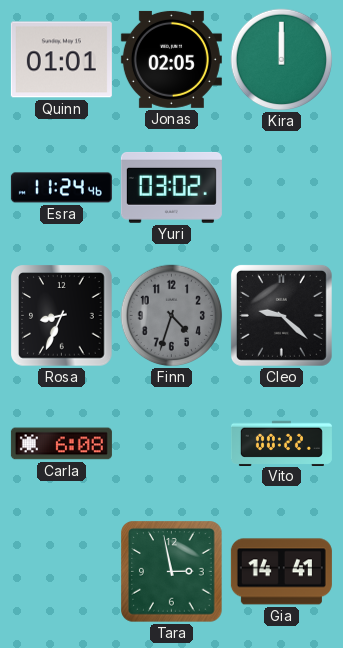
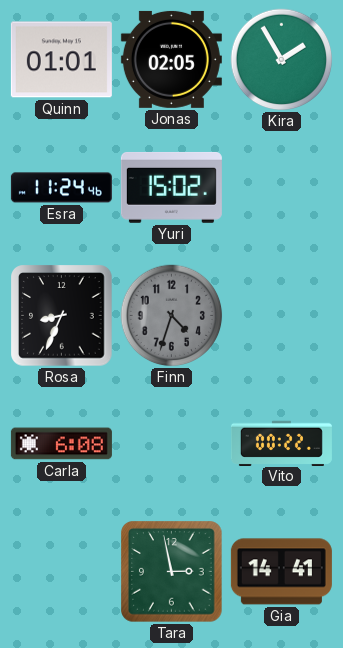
Kira: 12:00 -> 1:55
Yuri: 03:02 -> 15:02
Cleo: 9:22 -> none
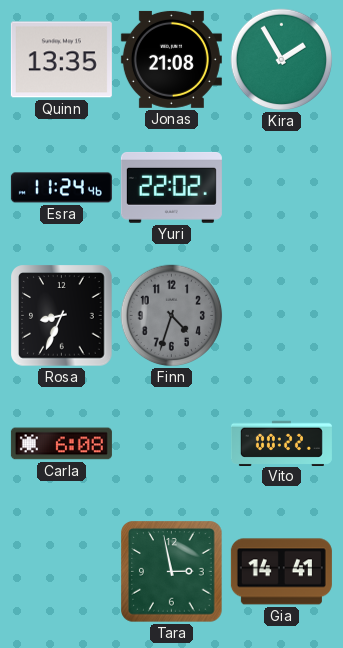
Quinn: 01:01 -> 13:35
Jonas: 02:05 -> 21:08
Yuri: 15:02 -> 22:02
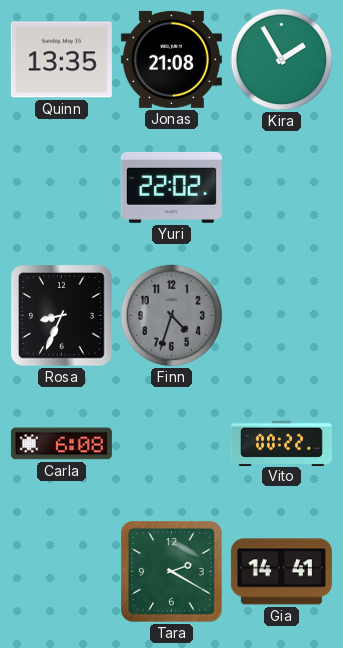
Esra: 11:24 -> none
Tara: 2:58 -> 2:20
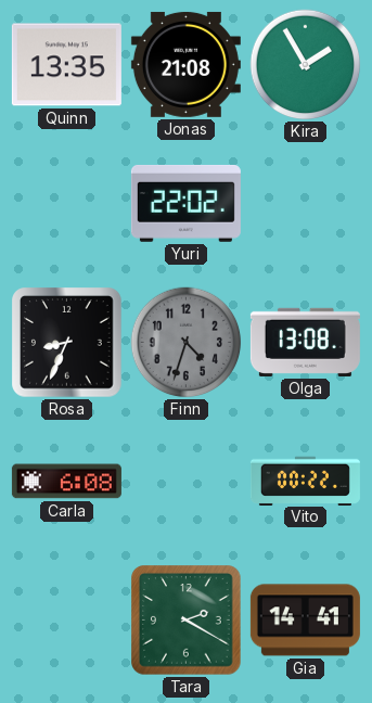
Olga: none -> 13:08
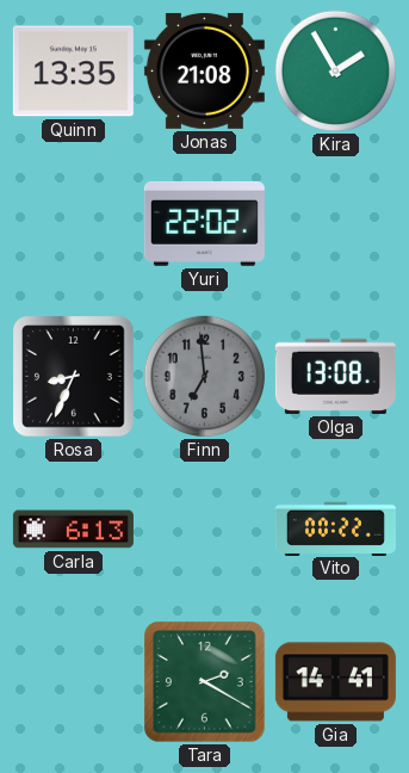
Finn: 4:33 -> 6:59
Carla: 6:08 -> 6:13
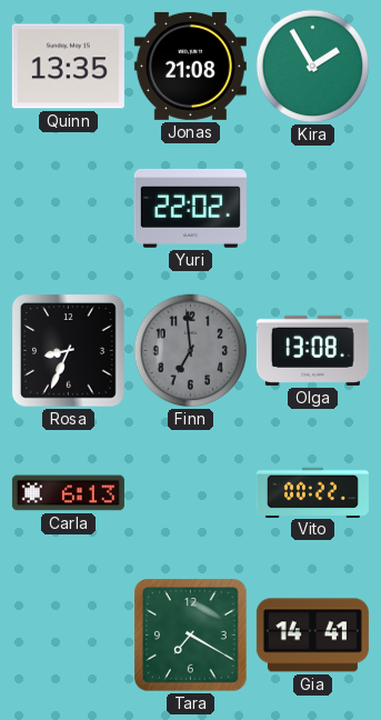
Tara: 2:20 -> 7:20
